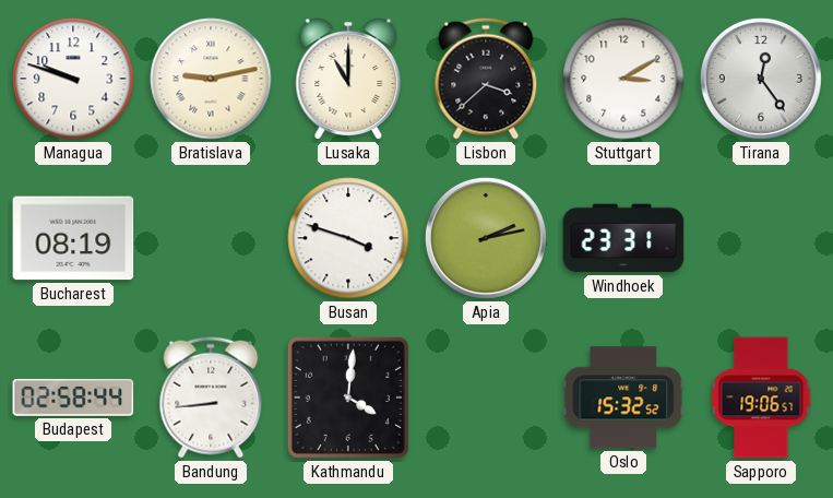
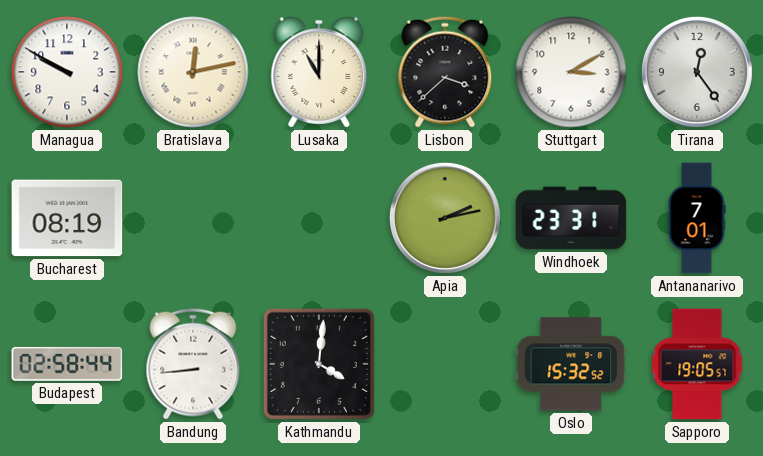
Managua: 9:48 -> 9:50
Bratislava: 9:13 -> 12:13
Busan: 3:48 -> none
Antananarivo: none -> 7:01
Sapporo: 19:06 -> 19:05
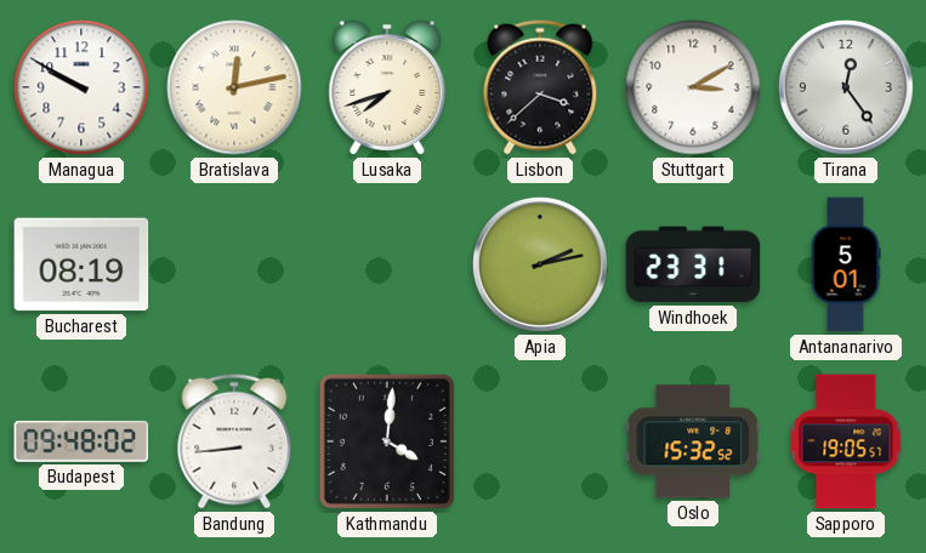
Lusaka: 11:00 -> 7:42
Antananarivo: 7:01 -> 5:01
Budapest: 02:58 -> 09:48
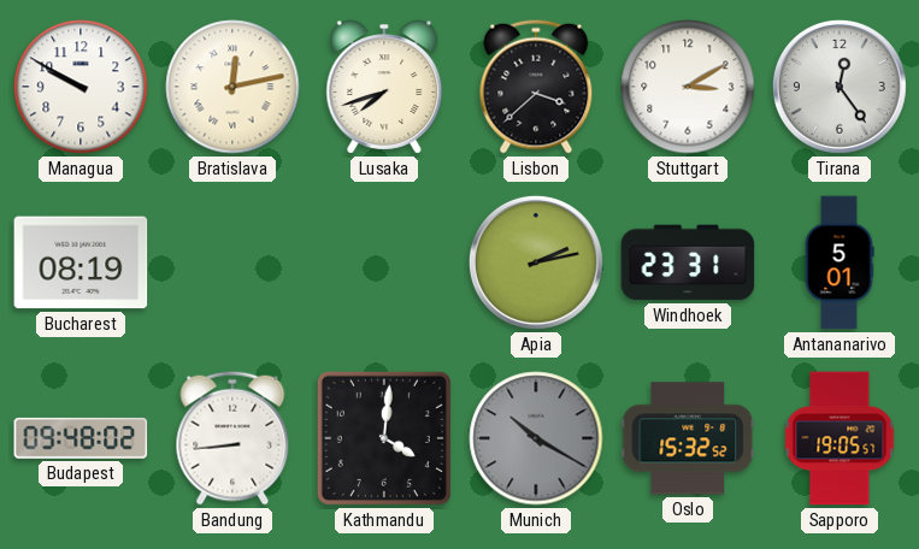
Munich: none -> 10:20
